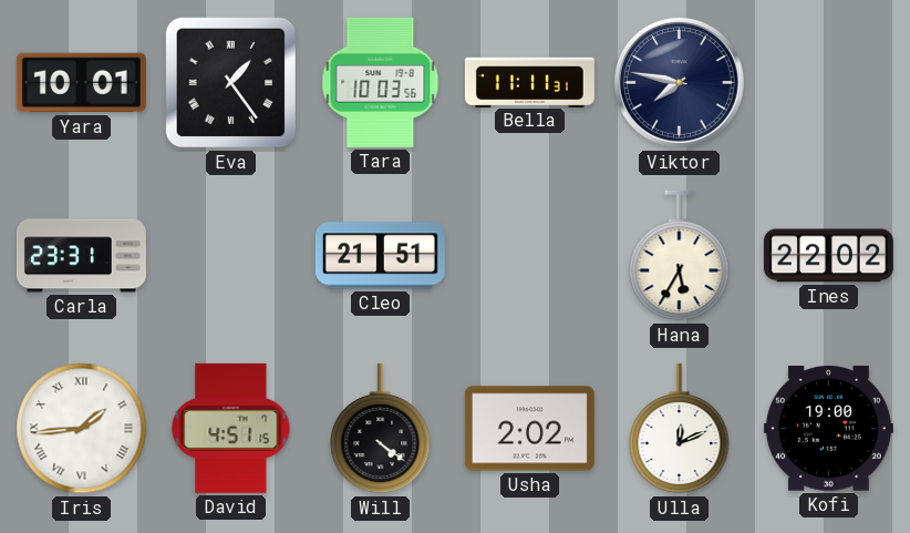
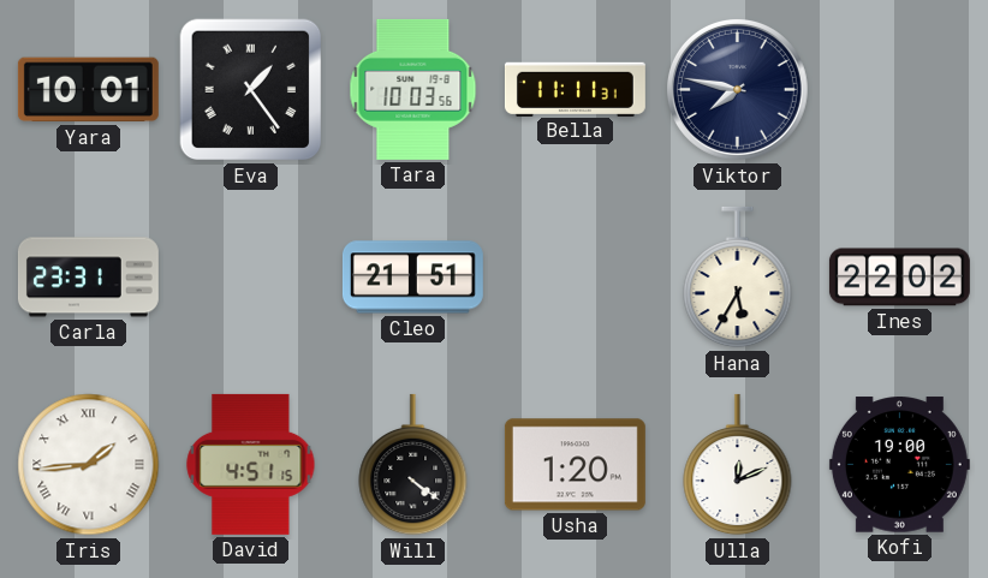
Usha: 2:02 -> 1:20
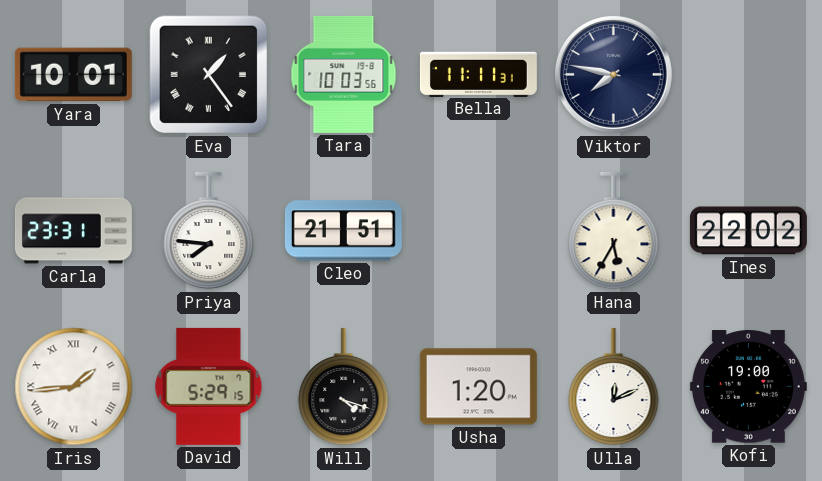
Priya: none -> 7:46
David: 4:51 -> 5:29
Will: 4:21 -> 4:18
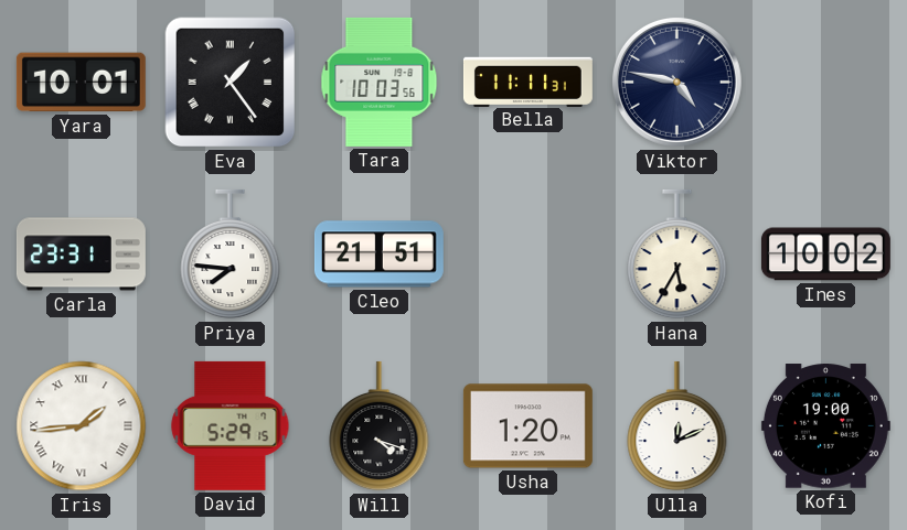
Viktor: 7:47 -> 4:47
Ines: 22:02 -> 10:02
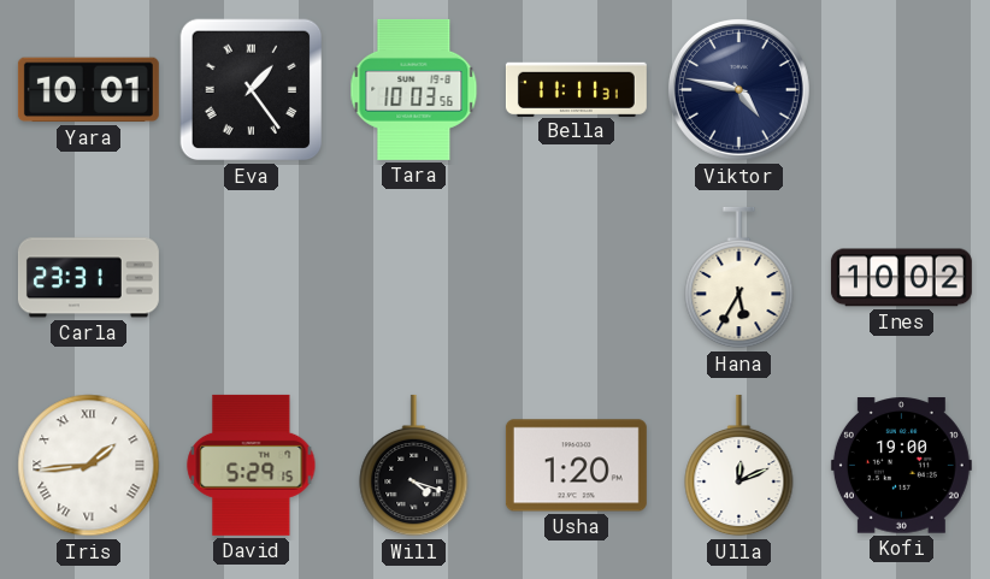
Priya: 7:46 -> none
Cleo: 21:51 -> none
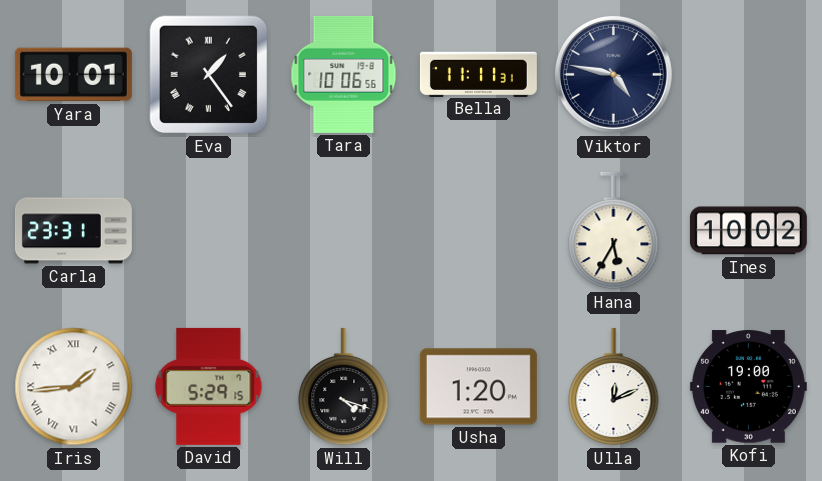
Tara: 10:03 -> 10:06
